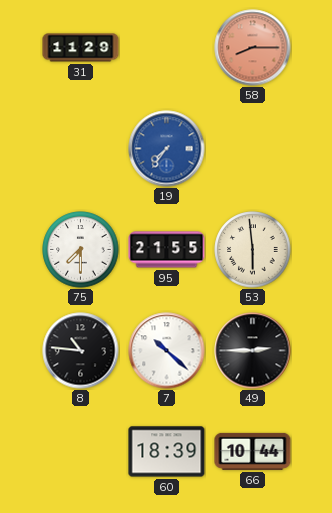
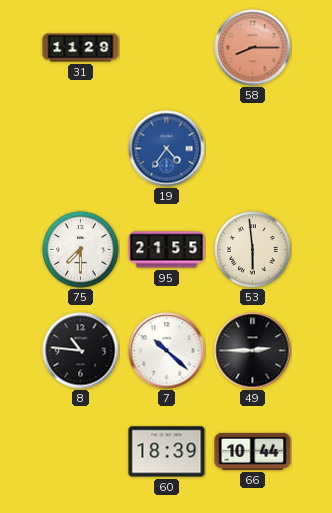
19: 7:36 -> 4:36
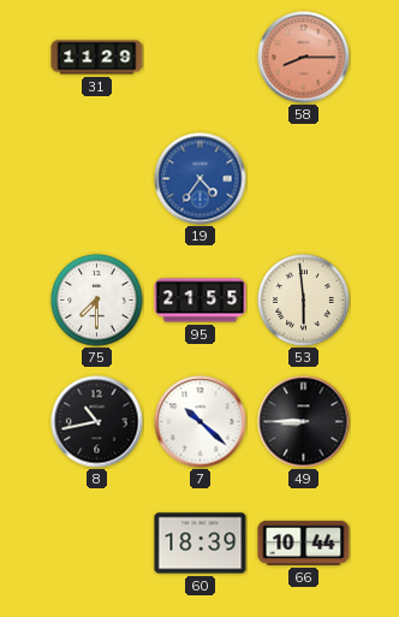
8: 10:46 -> 10:43
49: 2:45 -> 8:45
